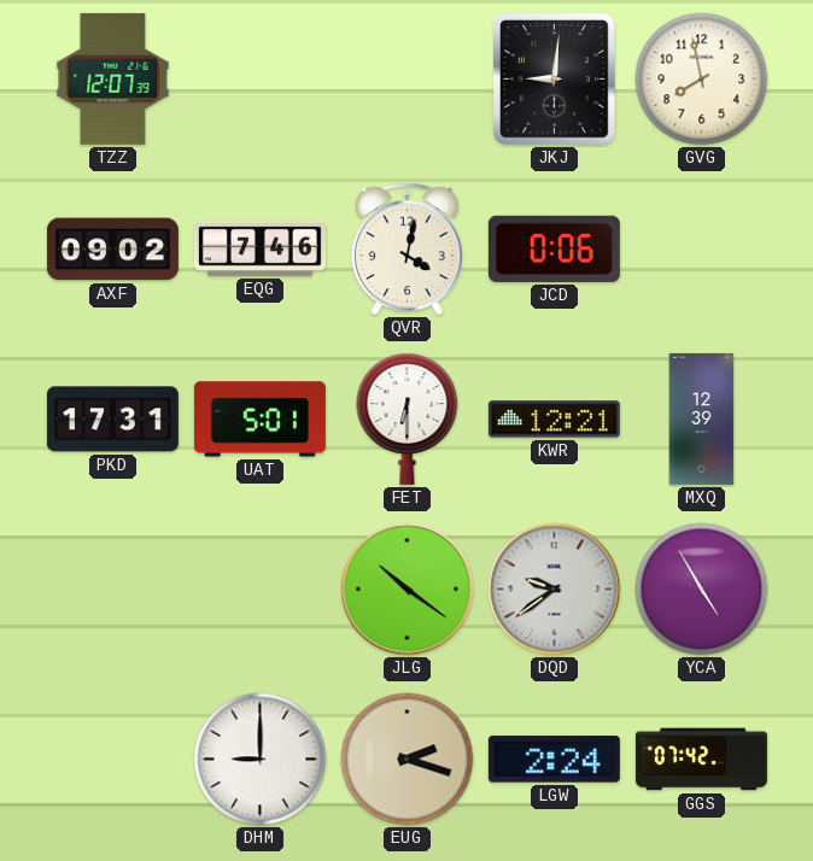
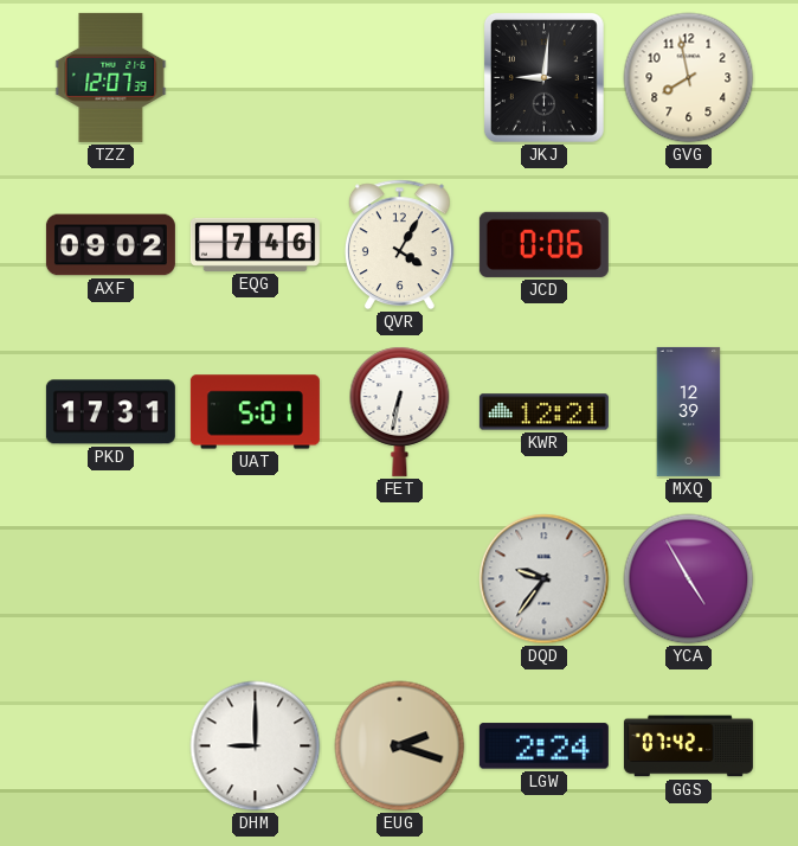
QVR: 4:02 -> 4:05
FET: 6:30 -> 6:32
JLG: 10:21 -> none
DQD: 9:39 -> 9:36
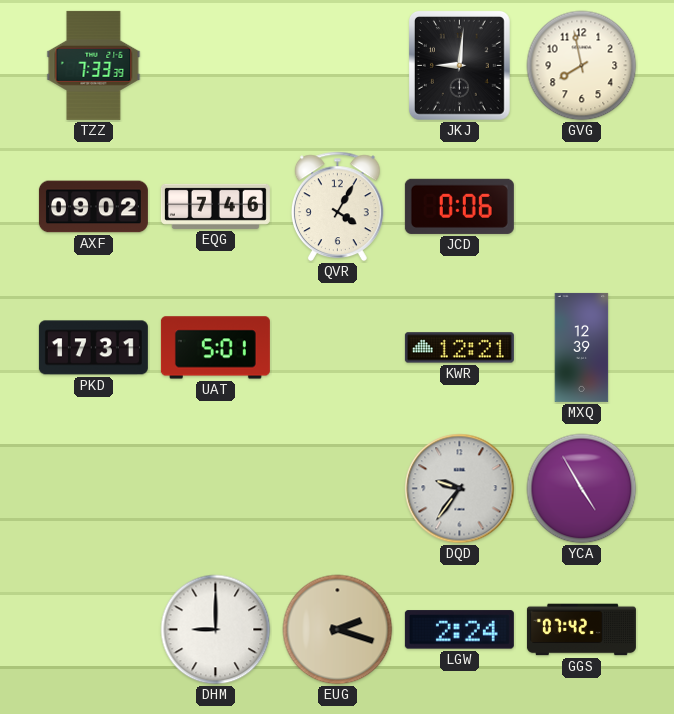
TZZ: 12:07 -> 7:33
FET: 6:32 -> none
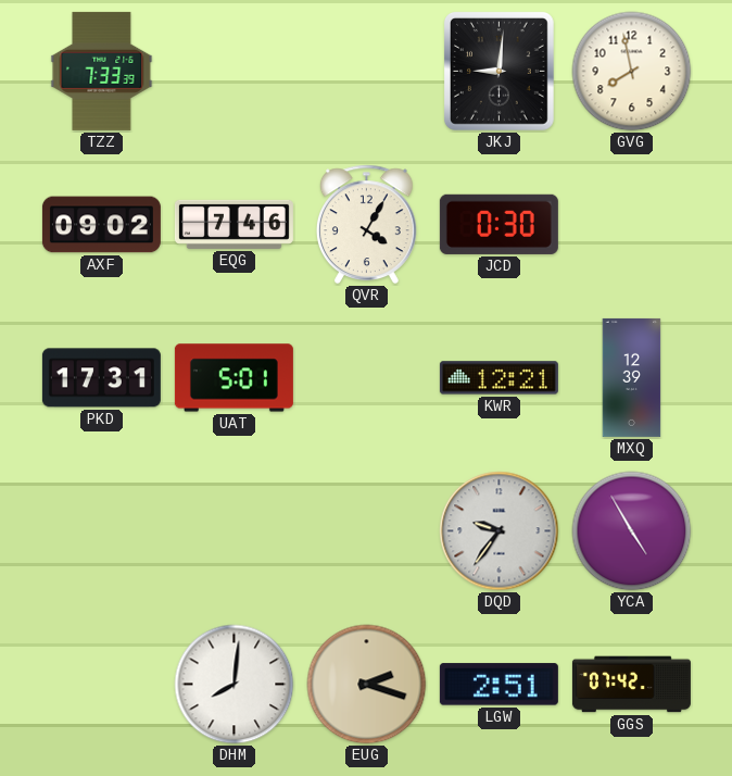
JCD: 0:06 -> 0:30
DHM: 9:00 -> 8:01
LGW: 2:24 -> 2:51
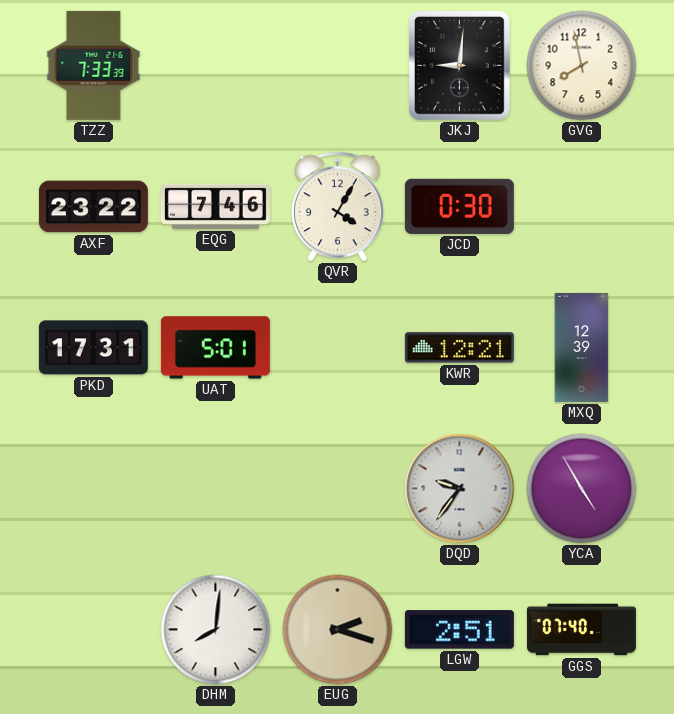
AXF: 09:02 -> 23:22
GGS: 07:42 -> 07:40
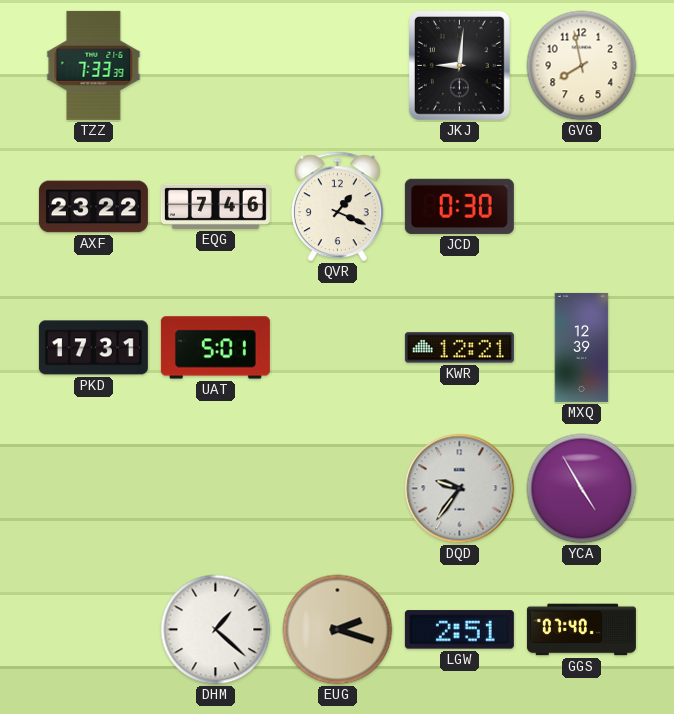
QVR: 4:05 -> 1:19
DHM: 8:01 -> 1:22
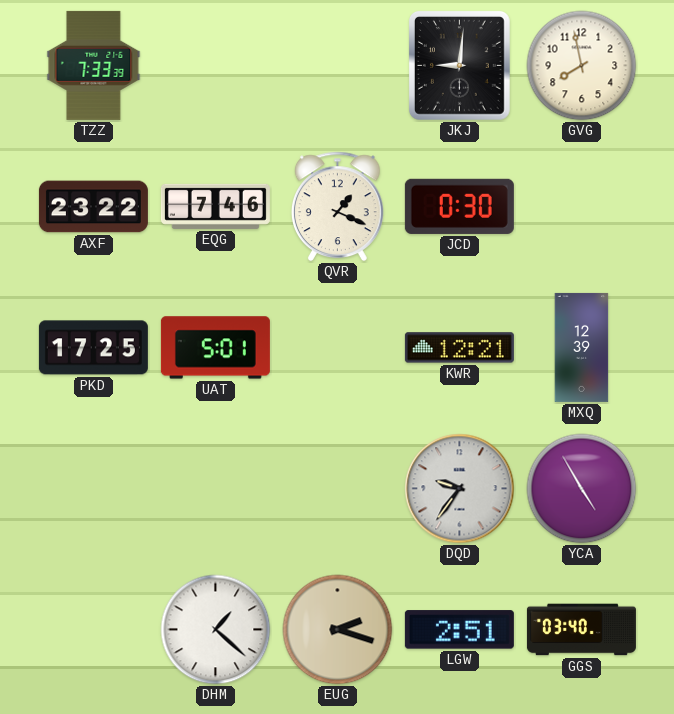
PKD: 17:31 -> 17:25
GGS: 07:40 -> 03:40
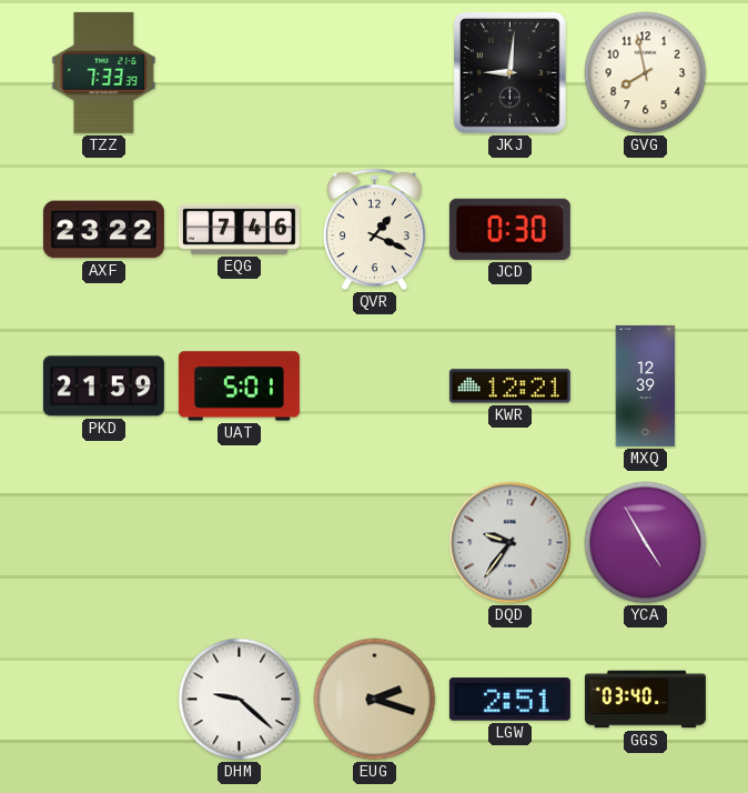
PKD: 17:25 -> 21:59
DHM: 1:22 -> 9:22
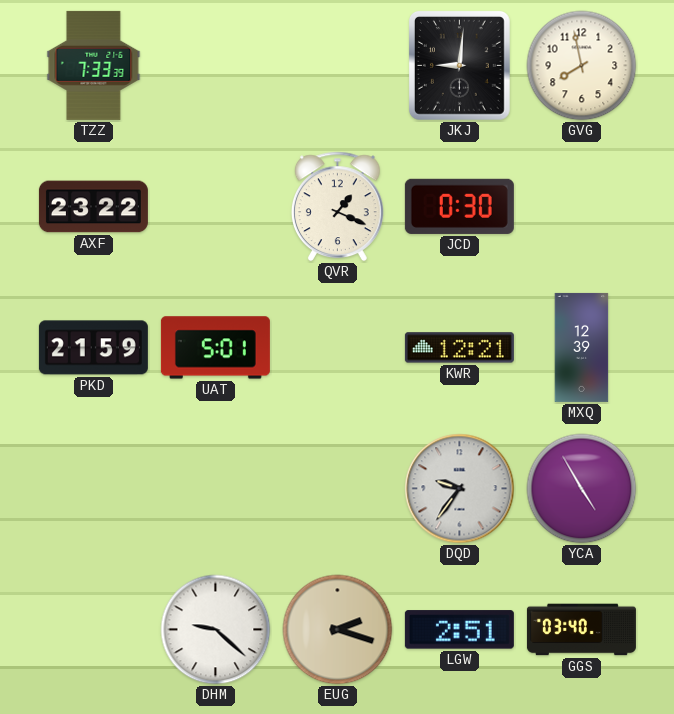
EQG: 7:46 -> none
